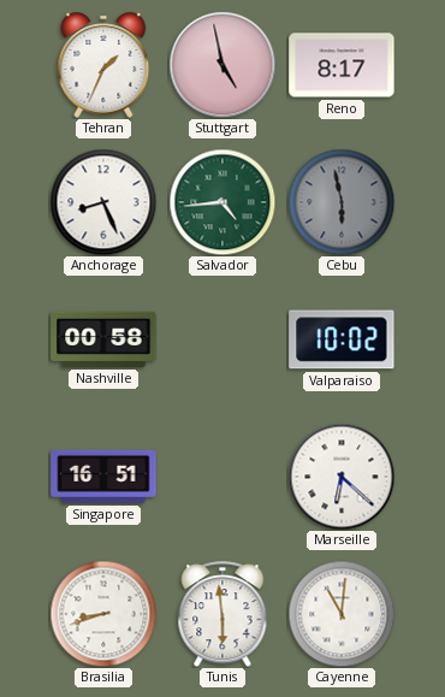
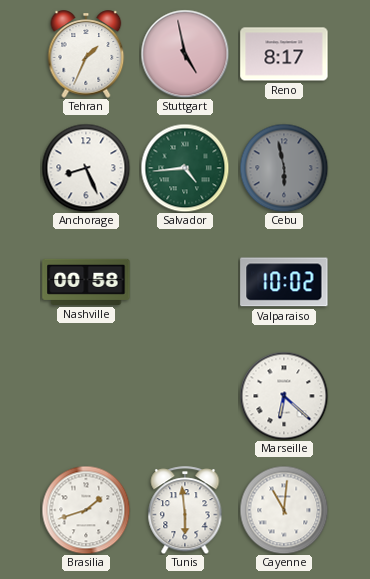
Singapore: 16:51 -> none
Brasilia: 8:42 -> 1:42
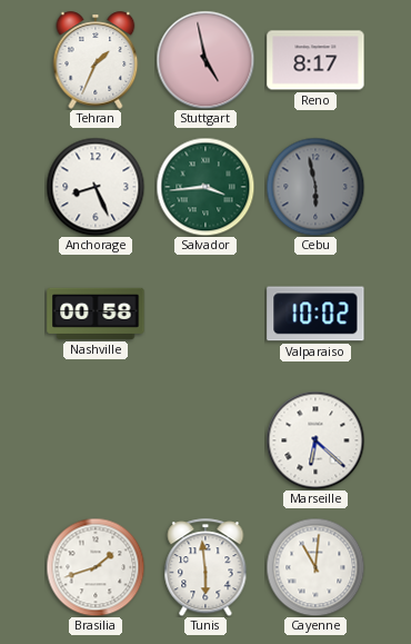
Salvador: 4:44 -> 3:44
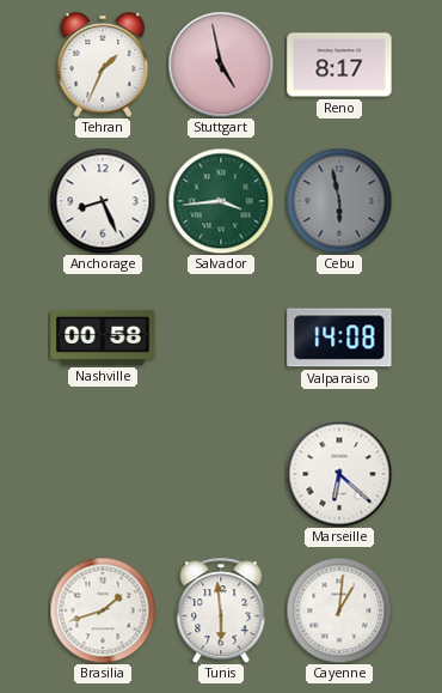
Valparaiso: 10:02 -> 14:08
Cayenne: 11:01 -> 1:01
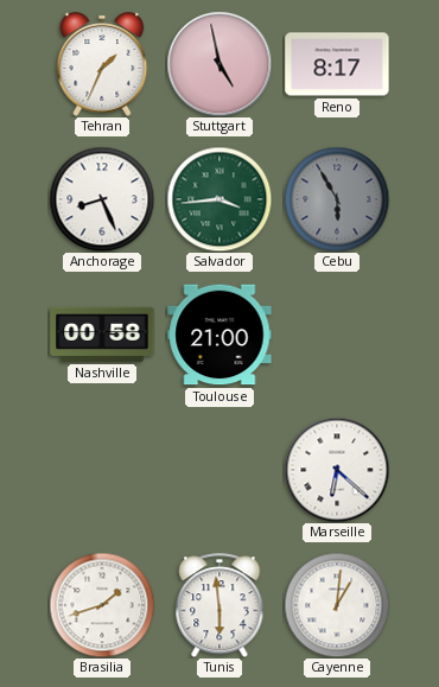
Cebu: 5:58 -> 5:55
Toulouse: none -> 21:00
Valparaiso: 14:08 -> none
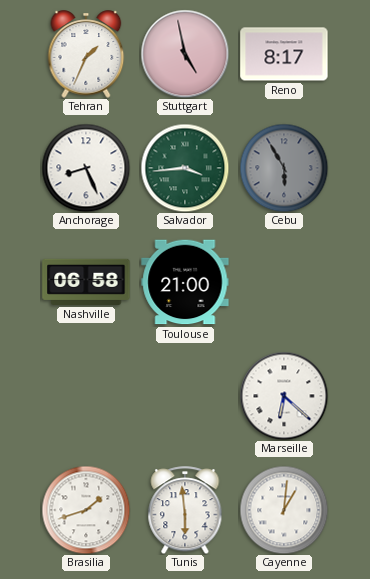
Nashville: 00:58 -> 06:58
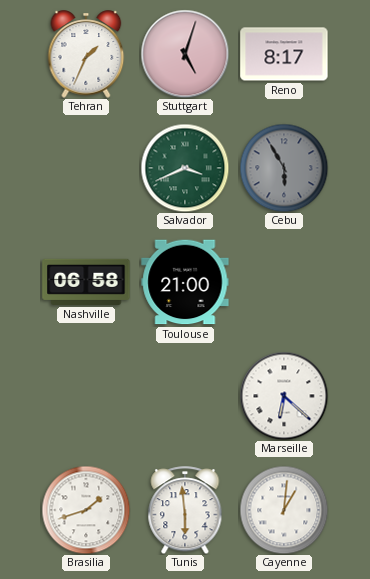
Stuttgart: 4:58 -> 5:03
Anchorage: 8:26 -> none
Salvador: 3:44 -> 3:41
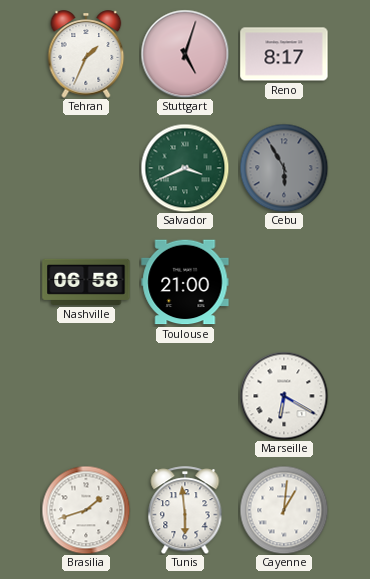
Marseille: 6:22 -> 6:20
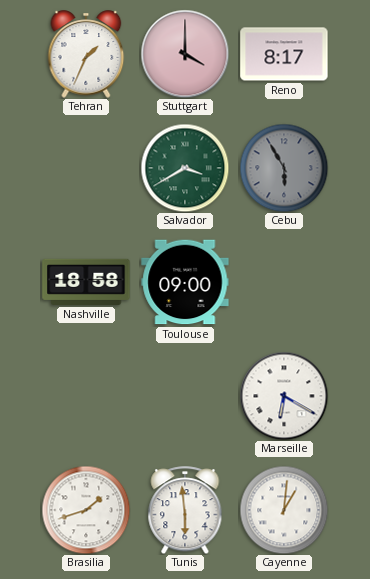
Stuttgart: 5:03 -> 4:00
Salvador: 3:41 -> 3:40
Nashville: 06:58 -> 18:58
Toulouse: 21:00 -> 09:00
